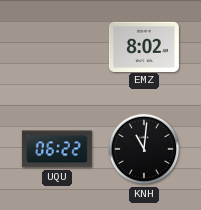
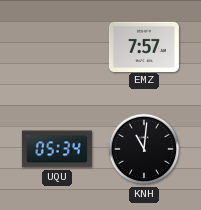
EMZ: 8:02 -> 7:57
UQU: 06:22 -> 05:34
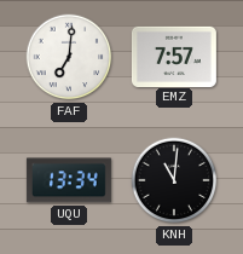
FAF: none -> 7:01
UQU: 05:34 -> 13:34
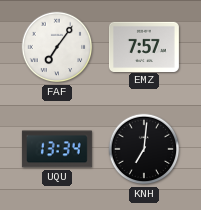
FAF: 7:01 -> 7:06
KNH: 11:01 -> 7:01
